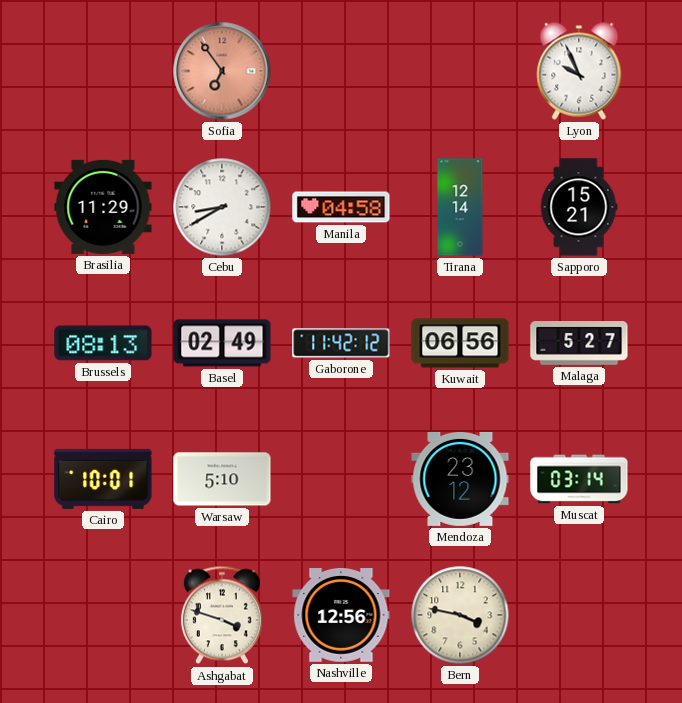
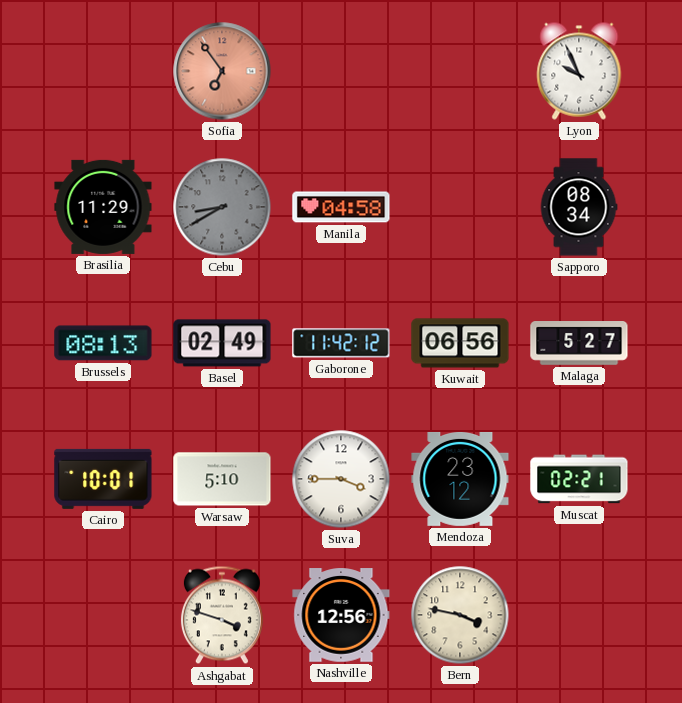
Cebu dial: white -> grey
Tirana: 12:14 -> none
Sapporo: 15:21 -> 08:34
Suva: none -> 3:45
Muscat: 03:14 -> 02:21
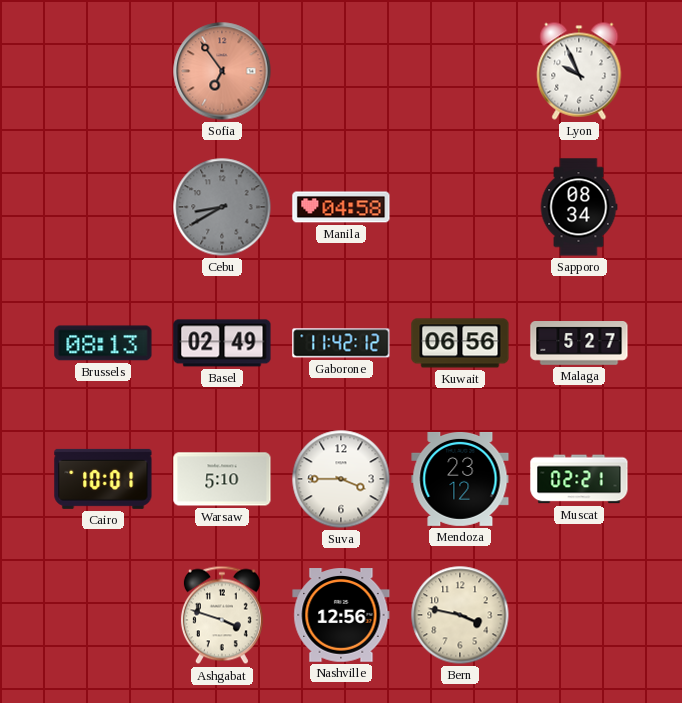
Brasilia: 11:29 -> none
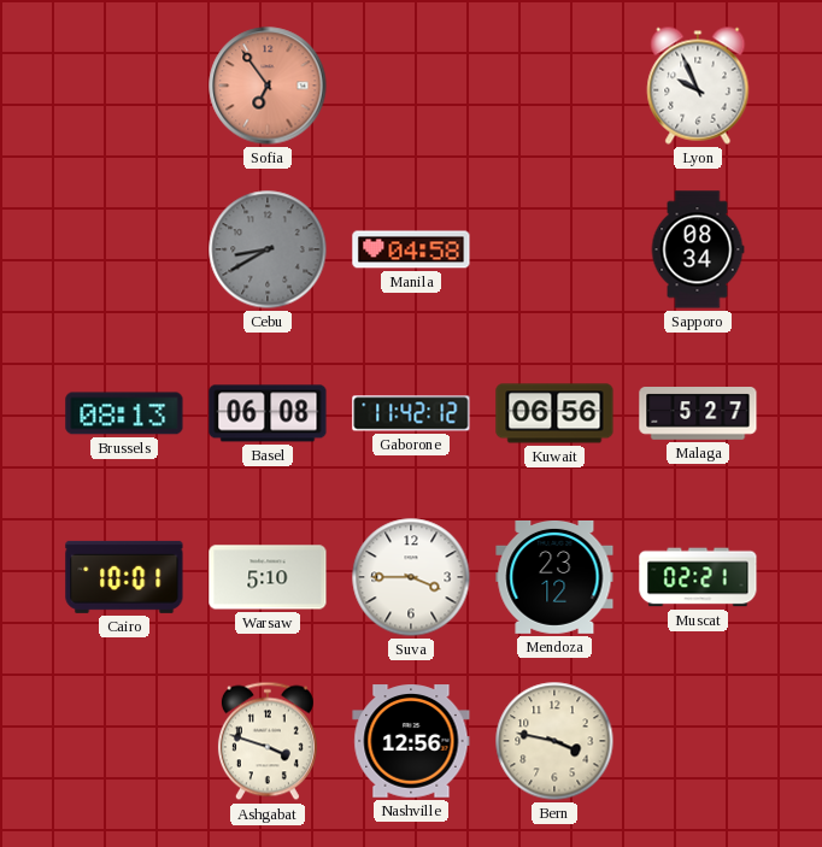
Basel: 02:49 -> 06:08
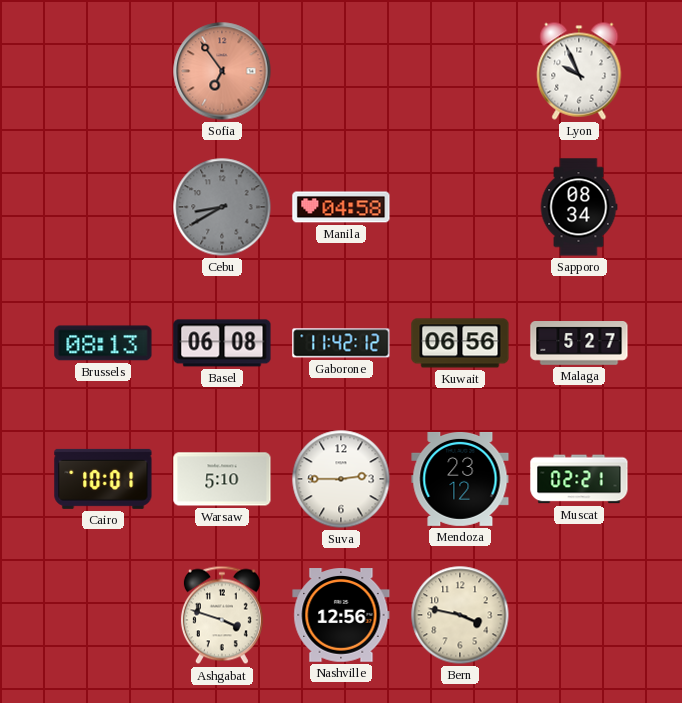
Suva: 3:45 -> 2:45
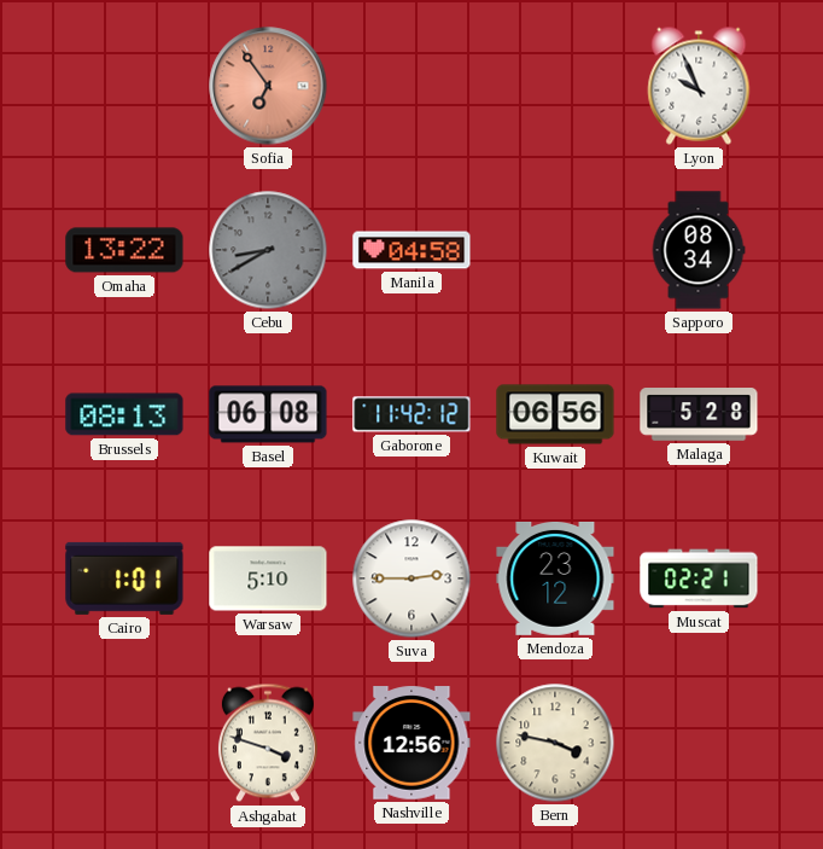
Omaha: none -> 13:22
Malaga: 5:27 -> 5:28
Cairo: 10:01 -> 1:01
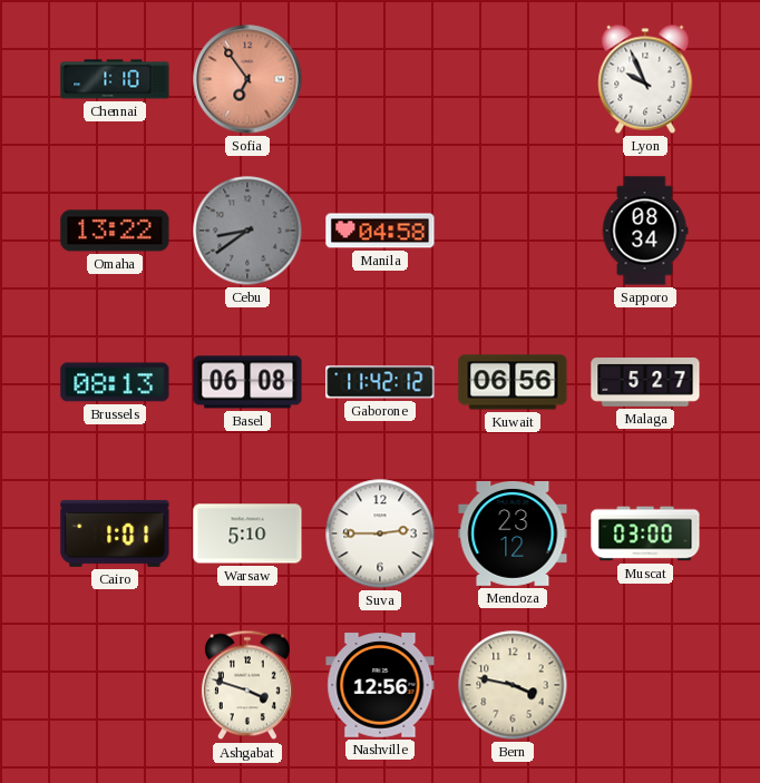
Chennai: none -> 1:10
Cebu: 8:40 -> 8:39
Malaga: 5:28 -> 5:27
Muscat: 02:21 -> 03:00
